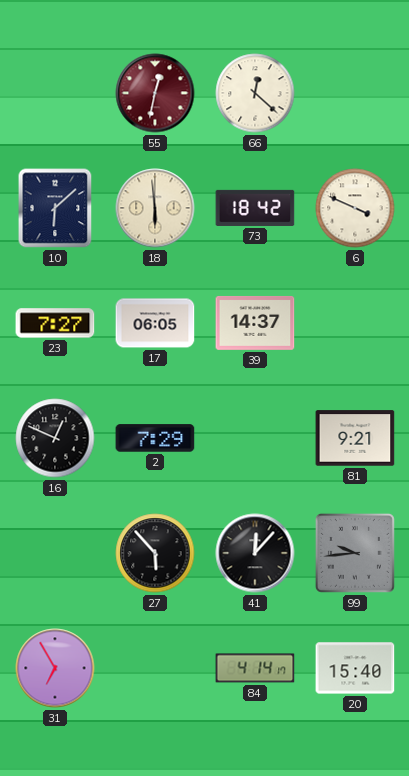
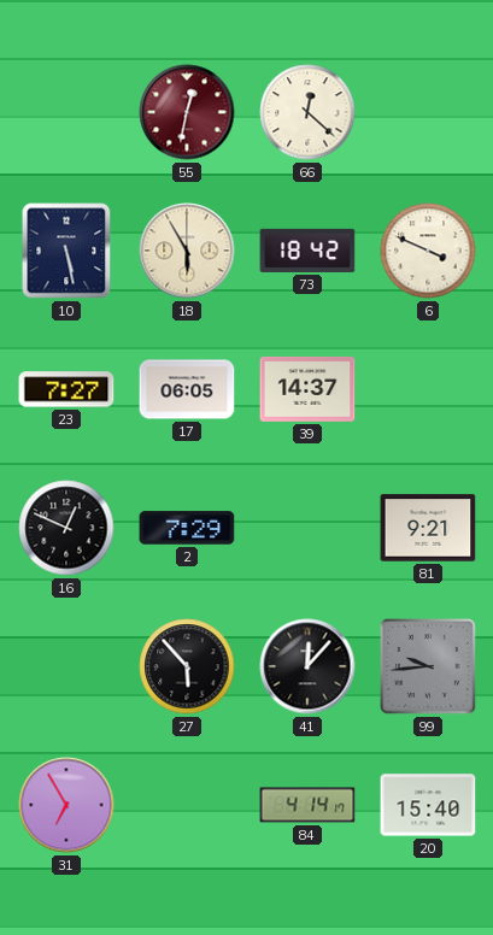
10: 6:08 -> 5:28
18: 5:59 -> 5:55
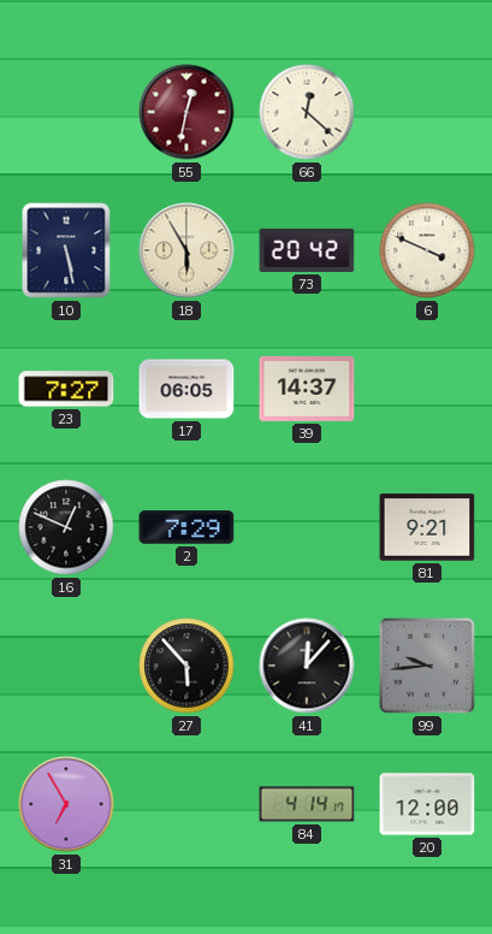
73: 18:42 -> 20:42
20: 15:40 -> 12:00
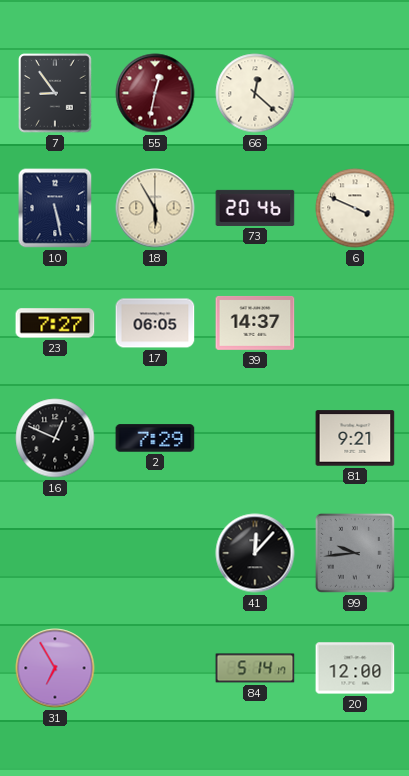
7: none -> 8:54
73: 20:42 -> 20:46
27: 5:53 -> none
84: 4:14 -> 5:14
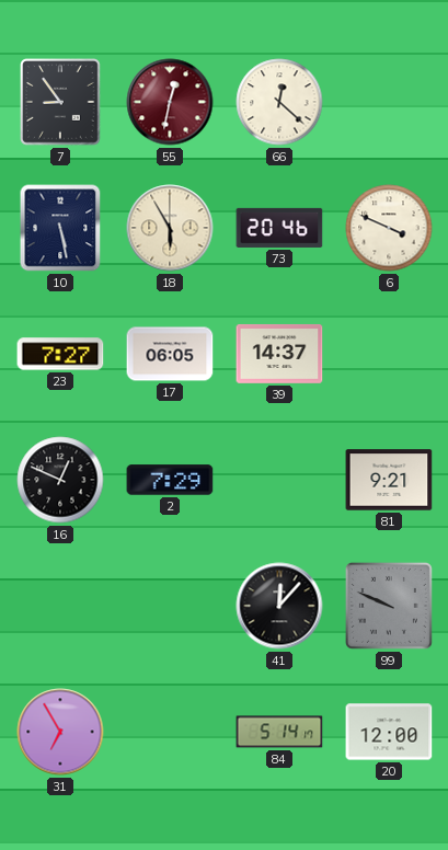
99: 9:44 -> 9:49
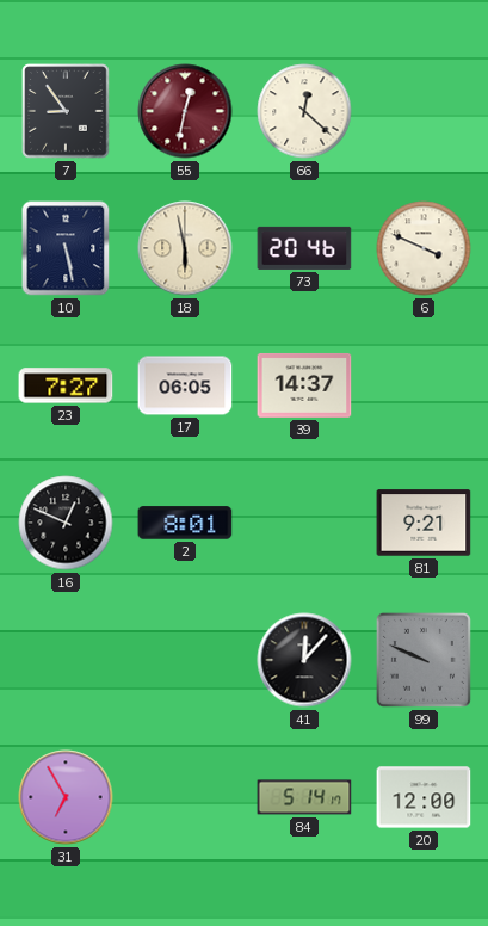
18: 5:55 -> 5:58
2: 7:29 -> 8:01
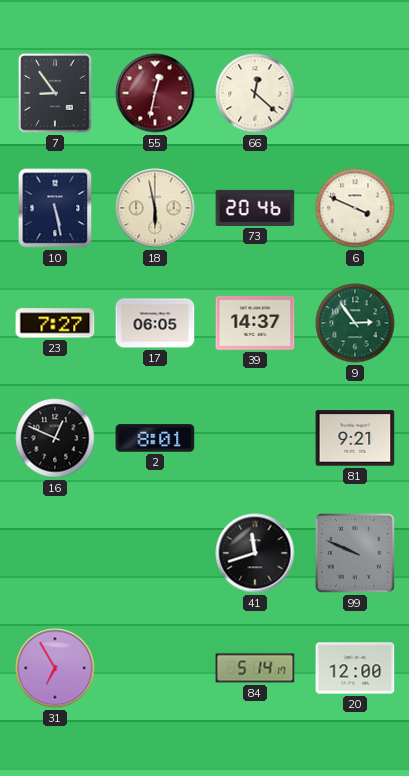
9: none -> 2:54
41: 12:07 -> 11:42
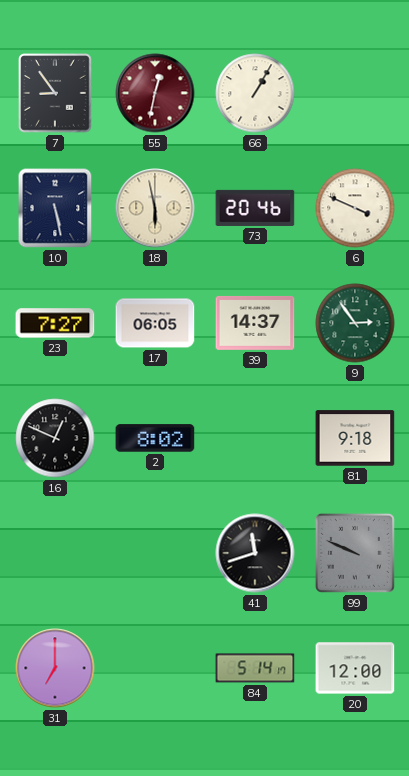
66: 12:22 -> 1:05
2: 8:01 -> 8:02
81: 9:21 -> 9:18
31: 6:55 -> 7:00
